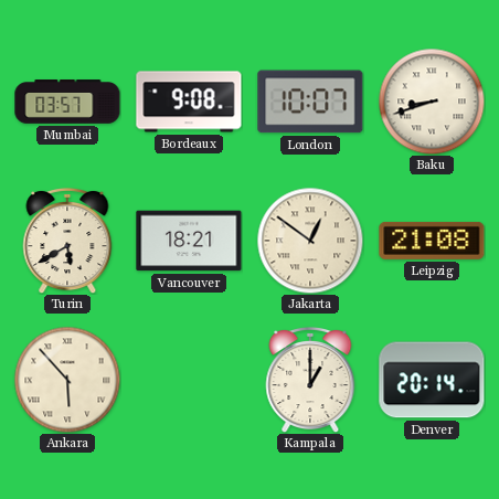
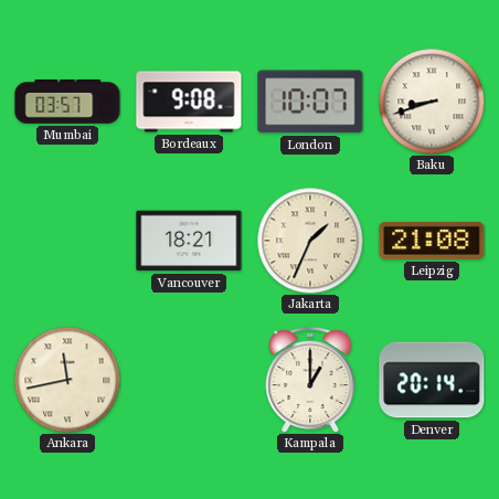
Turin: 5:40 -> none
Jakarta: 12:51 -> 1:34
Ankara: 5:53 -> 11:43
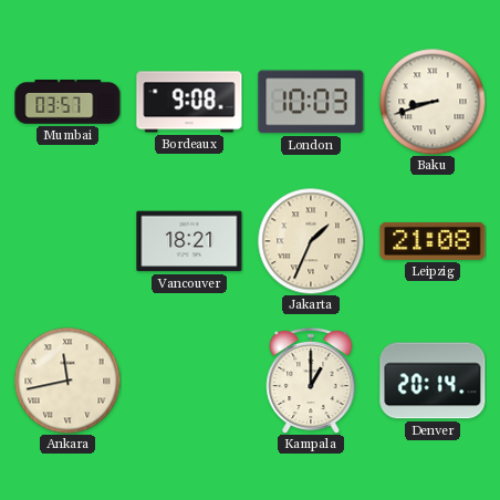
London: 10:07 -> 10:03
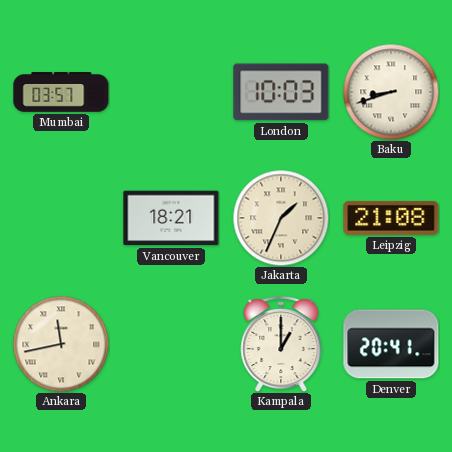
Bordeaux: 9:08 -> none
Denver: 20:14 -> 20:41
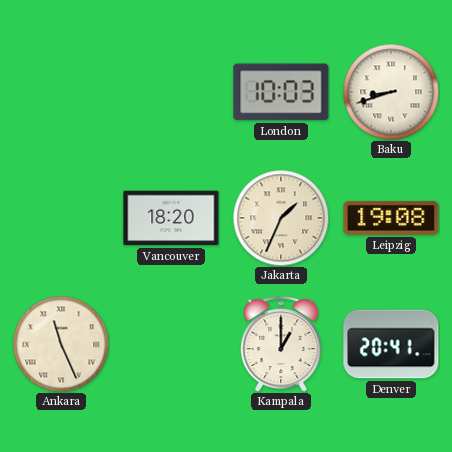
Mumbai: 03:57 -> none
Vancouver: 18:21 -> 18:20
Leipzig: 21:08 -> 19:08
Ankara: 11:43 -> 11:26
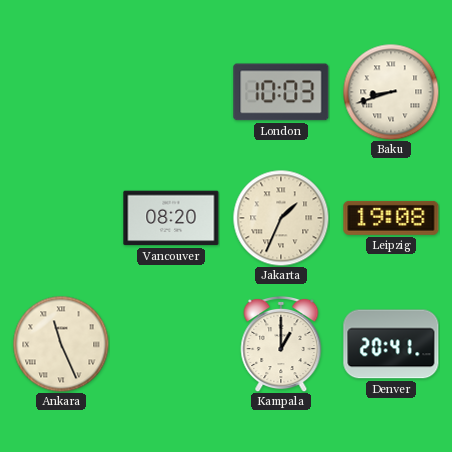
Vancouver: 18:20 -> 08:20
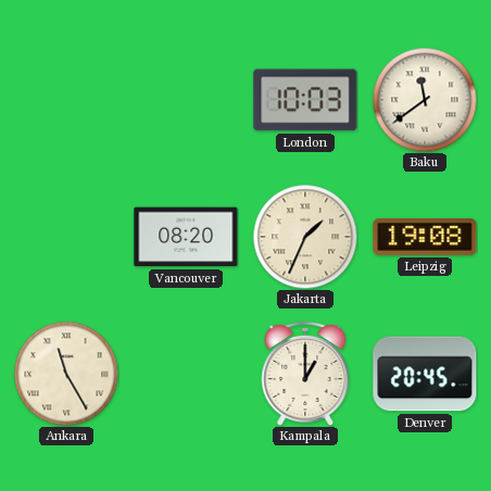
Baku: 8:42 -> 11:39
Ankara: 11:26 -> 11:25
Denver: 20:41 -> 20:45
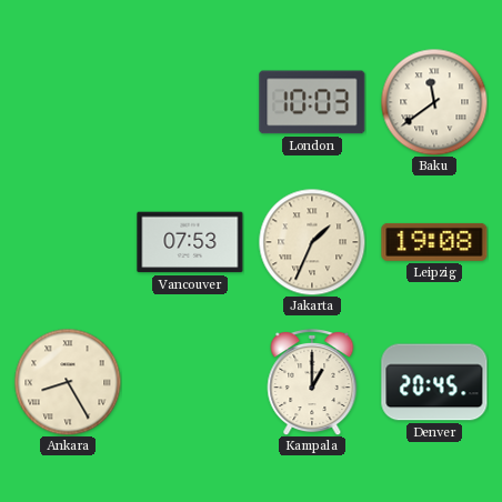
Vancouver: 08:20 -> 07:53
Ankara: 11:25 -> 8:25
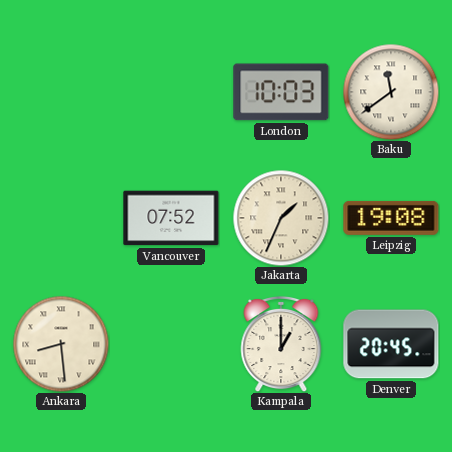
Vancouver: 07:53 -> 07:52
Ankara: 8:25 -> 8:29
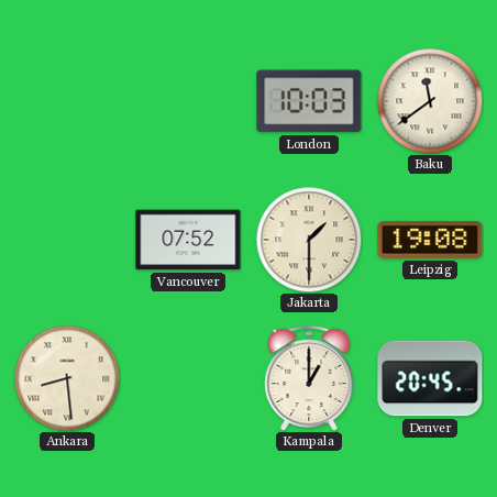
Jakarta: 1:34 -> 1:30
